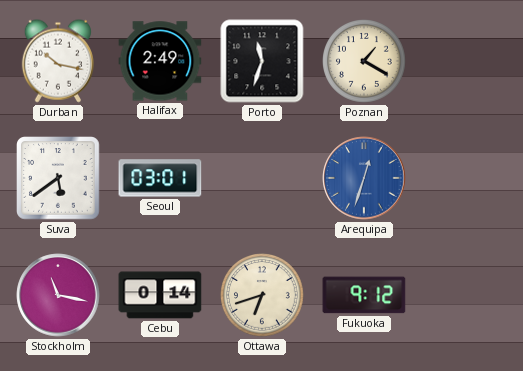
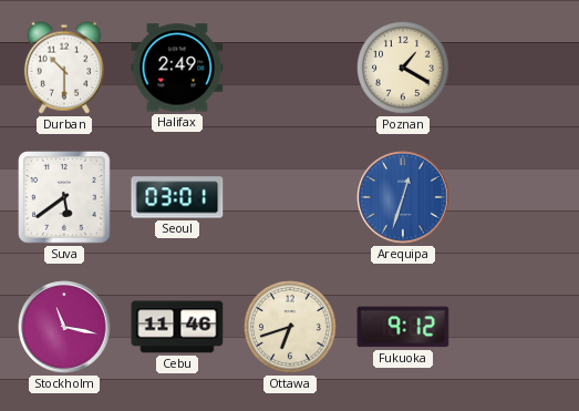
Durban: 10:17 -> 10:30
Porto: 11:33 -> none
Cebu: 0:14 -> 11:46
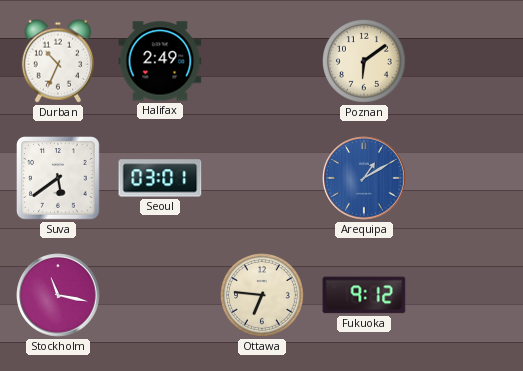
Durban: 10:30 -> 10:34
Poznan: 1:20 -> 6:09
Arequipa: 12:33 -> 1:10
Cebu: 11:46 -> none
Ottawa: 6:42 -> 6:46
